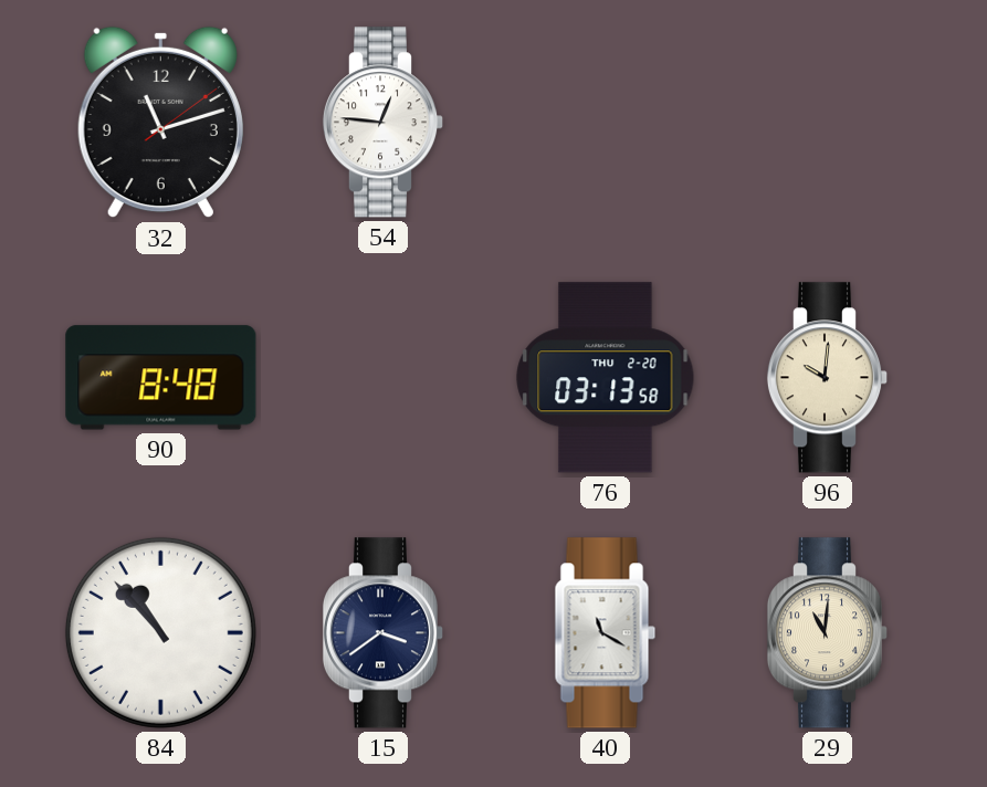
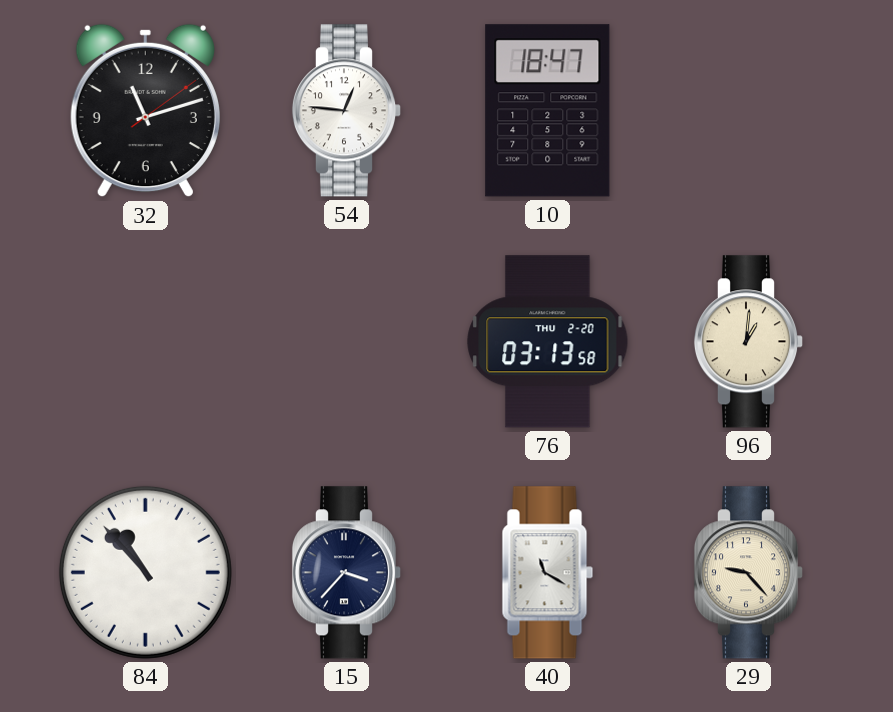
10: none -> 18:47
90: 8:48 -> none
96: 10:01 -> 1:01
15: 3:39 -> 3:37
29: 11:01 -> 9:23
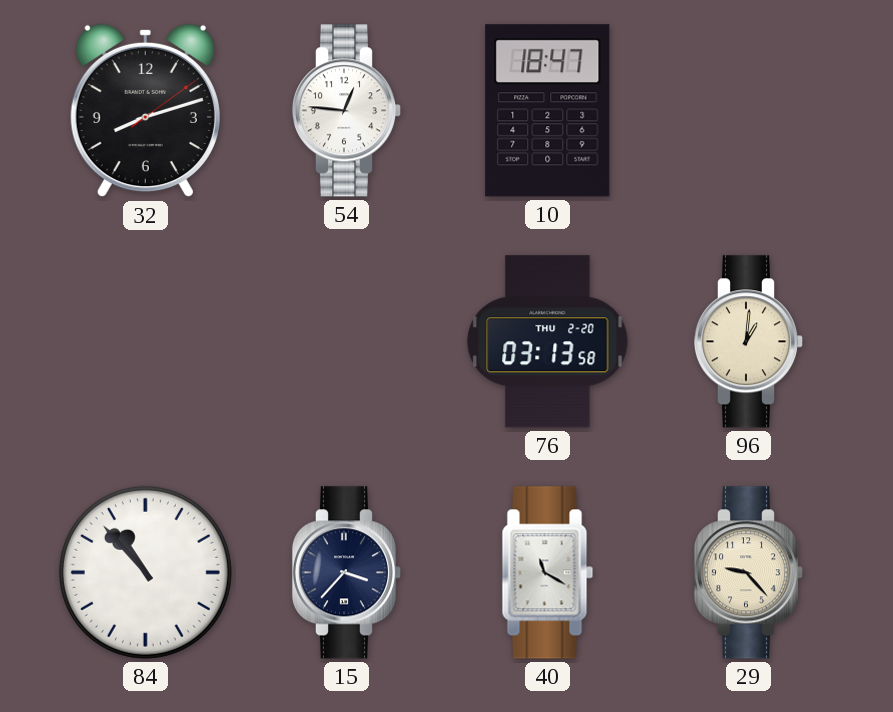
32: 11:12 -> 8:12
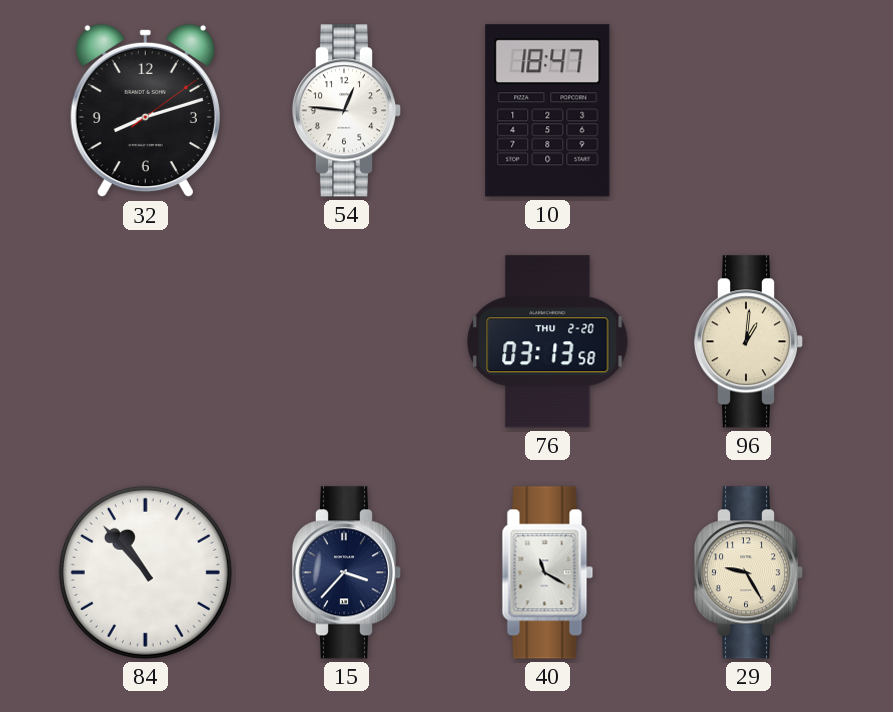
29: 9:23 -> 9:25
